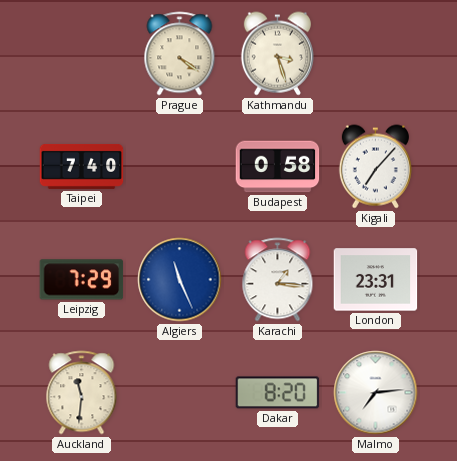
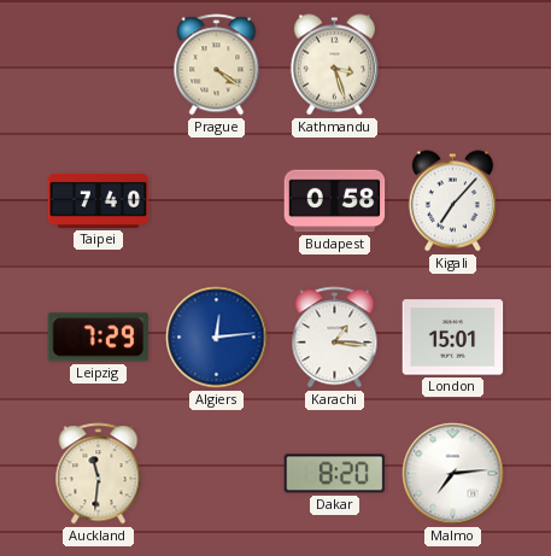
Algiers: 11:26 -> 12:14
London: 23:31 -> 15:01
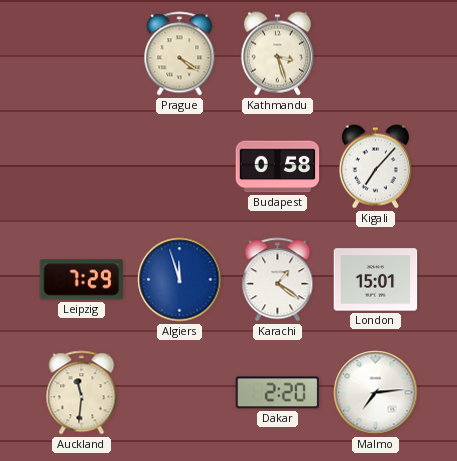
Taipei: 7:40 -> none
Algiers: 12:14 -> 11:57
Karachi: 1:16 -> 1:21
Dakar: 8:20 -> 2:20
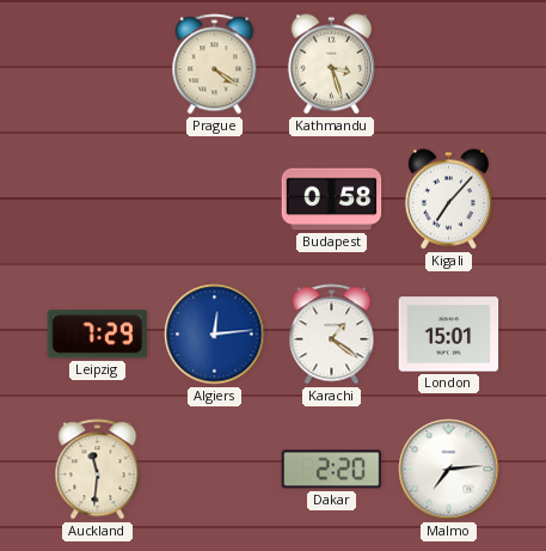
Algiers: 11:57 -> 12:14
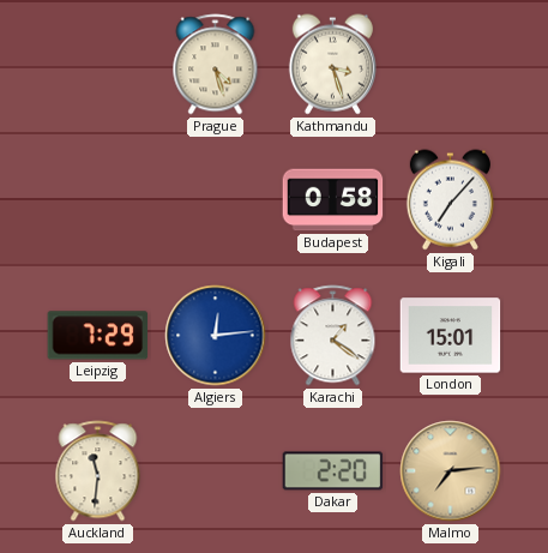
Prague: 4:21 -> 4:27
Malmo dial: white -> champagne
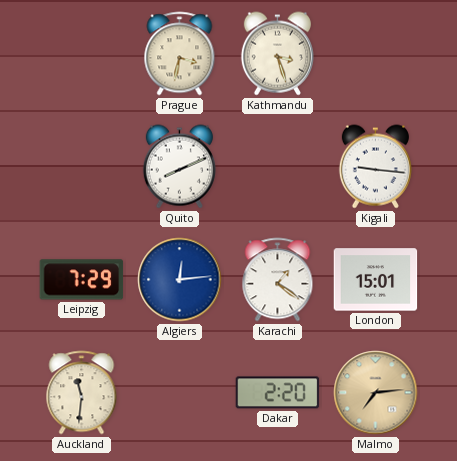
Prague: 4:27 -> 3:32
Quito: none -> 8:11
Budapest: 0:58 -> none
Kigali: 7:07 -> 9:16
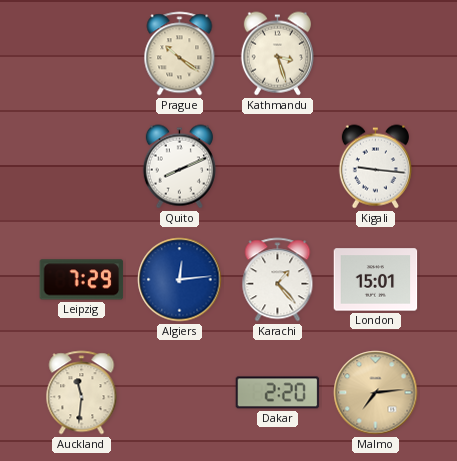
Prague: 3:32 -> 10:21
Karachi: 1:21 -> 1:23
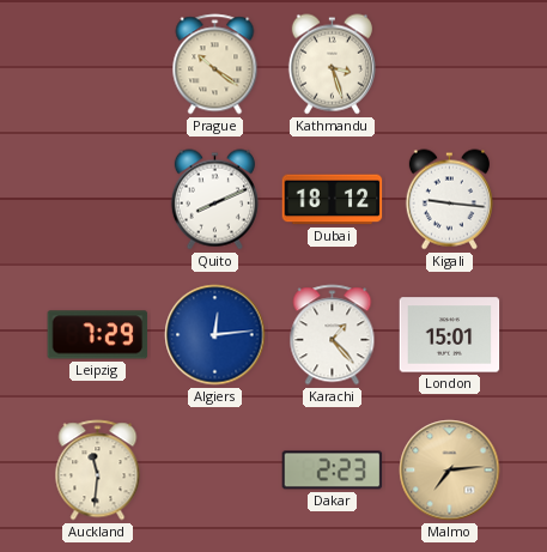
Dubai: none -> 18:12
Dakar: 2:20 -> 2:23
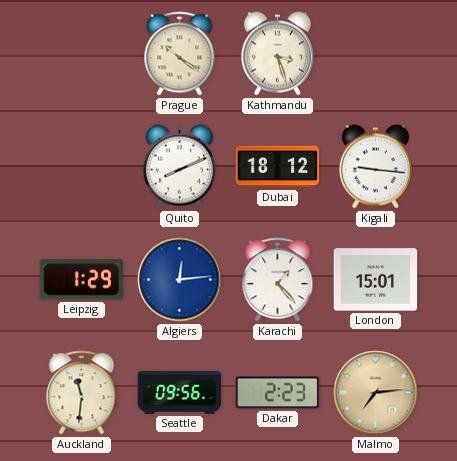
Leipzig: 7:29 -> 1:29
Seattle: none -> 09:56
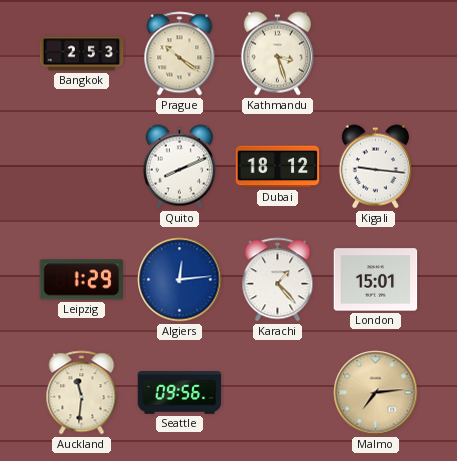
Bangkok: none -> 2:53
Dakar: 2:23 -> none
